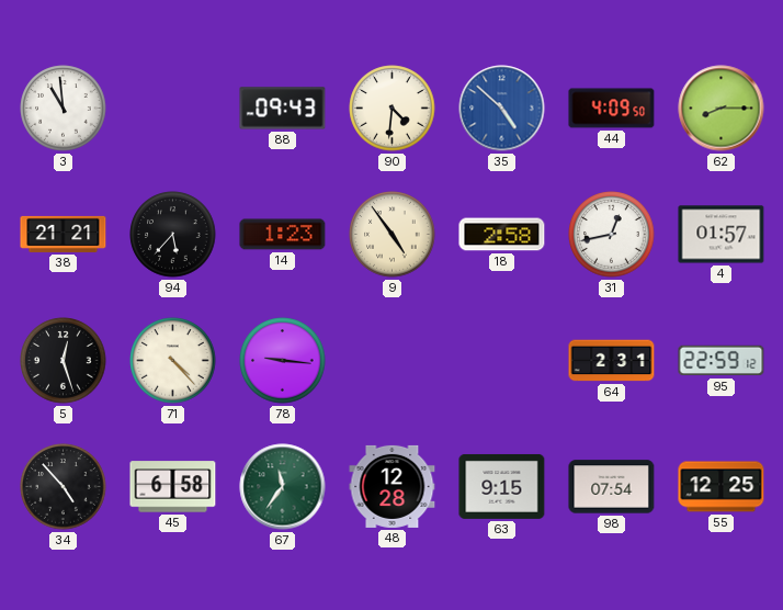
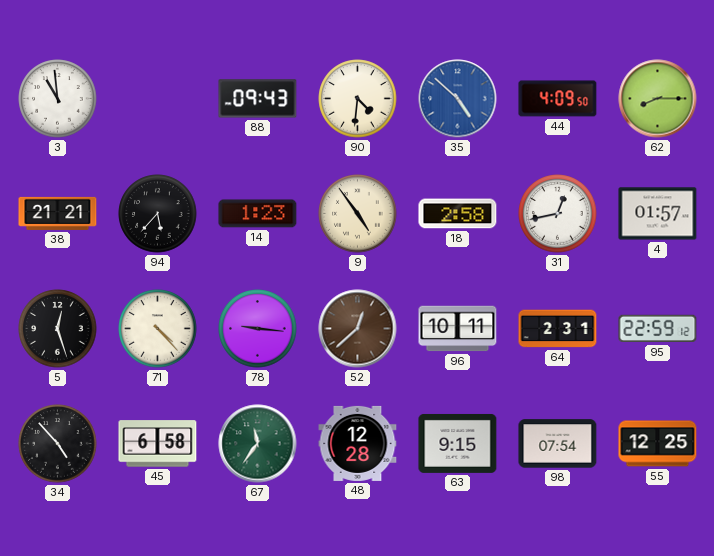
52: none -> 12:38
96: none -> 10:11
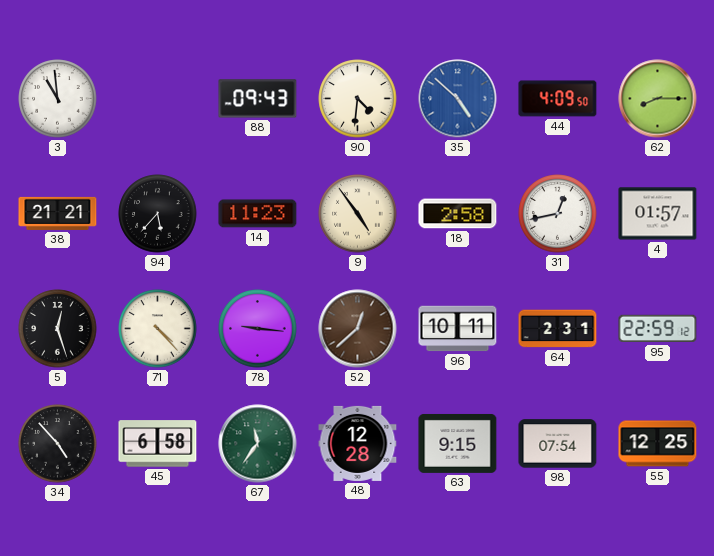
14: 1:23 -> 11:23
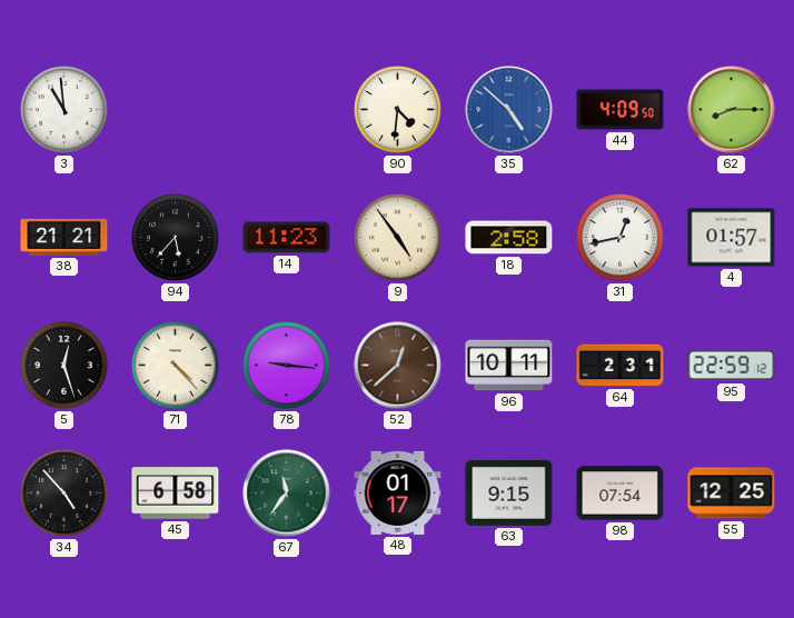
88: 09:43 -> none
48: 12:28 -> 01:17
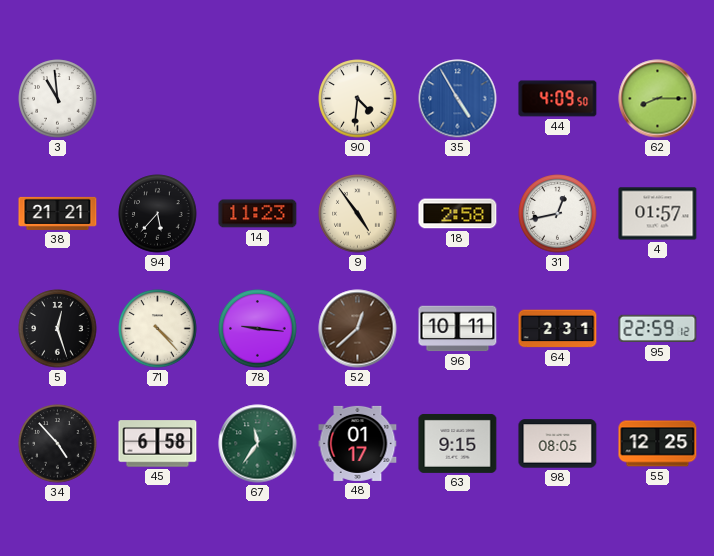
35: 4:52 -> 4:55
98: 07:54 -> 08:05
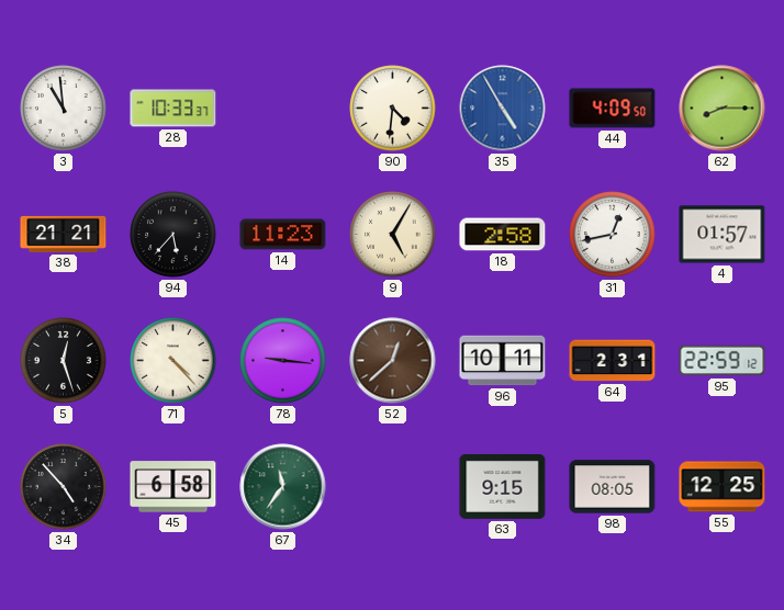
28: none -> 10:33
9: 4:54 -> 5:05
48: 01:17 -> none
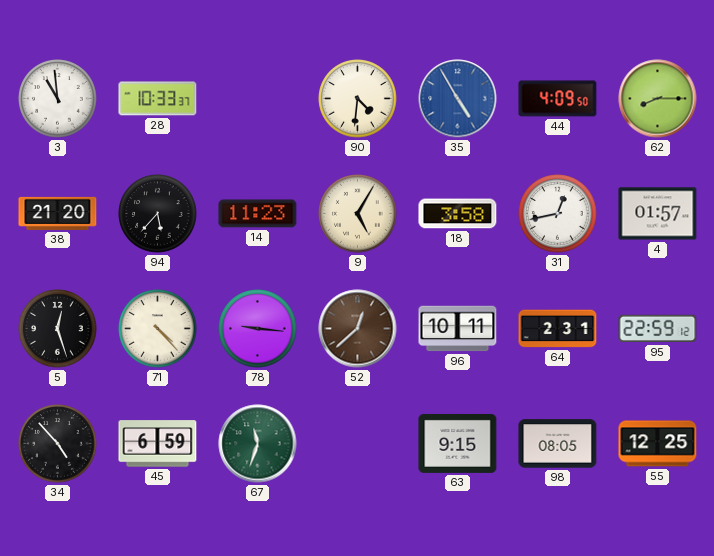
38: 21:21 -> 21:20
18: 2:58 -> 3:58
45: 6:58 -> 6:59
67: 11:36 -> 11:33
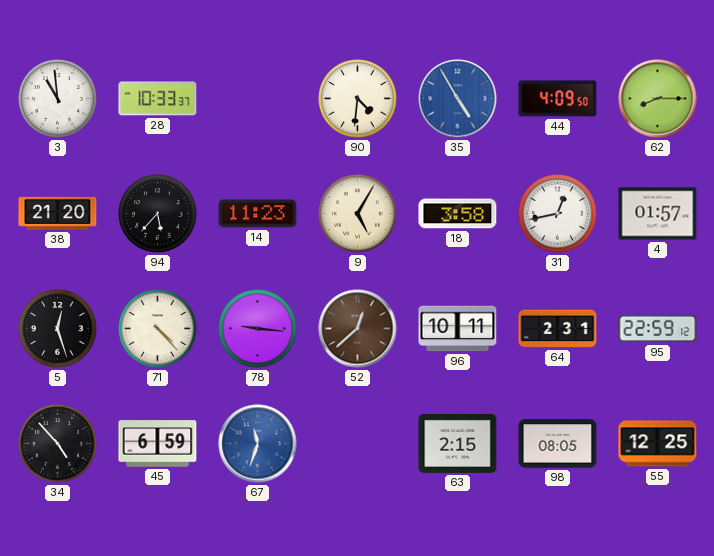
67 dial: green -> blue
63: 9:15 -> 2:15
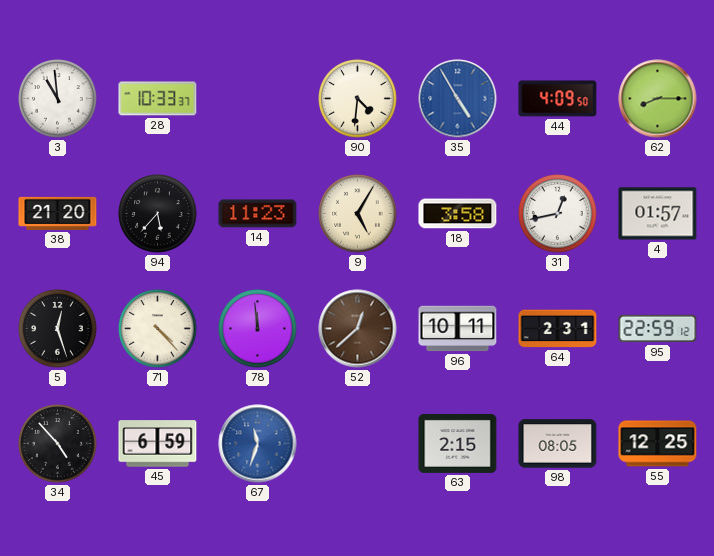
78: 9:16 -> 11:59
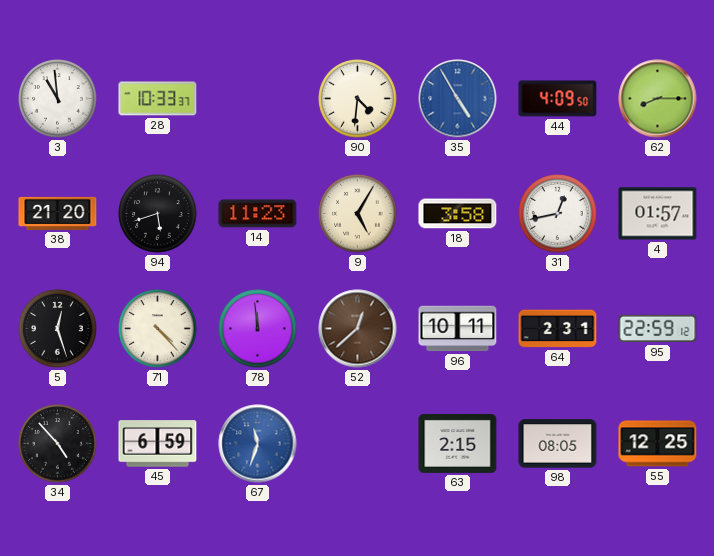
94: 5:37 -> 5:42
